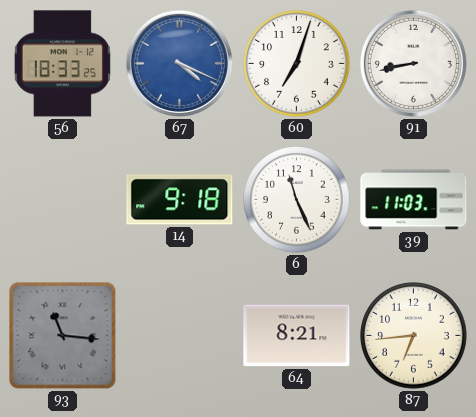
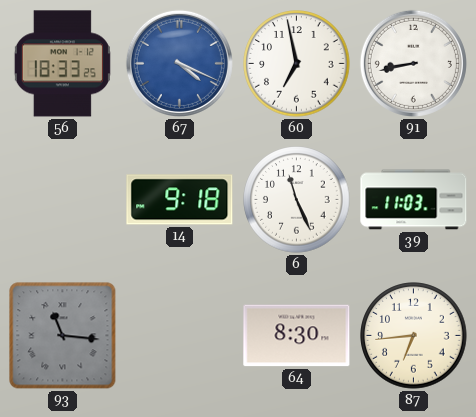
60: 7:03 -> 6:58
64: 8:21 -> 8:30
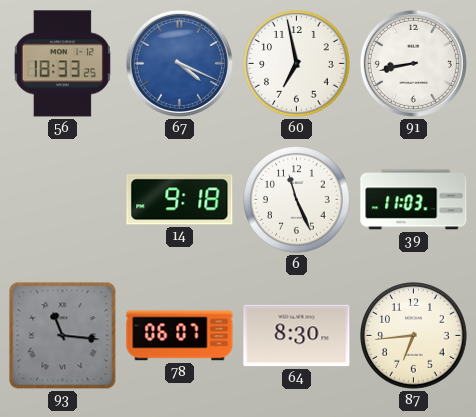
78: none -> 06:07
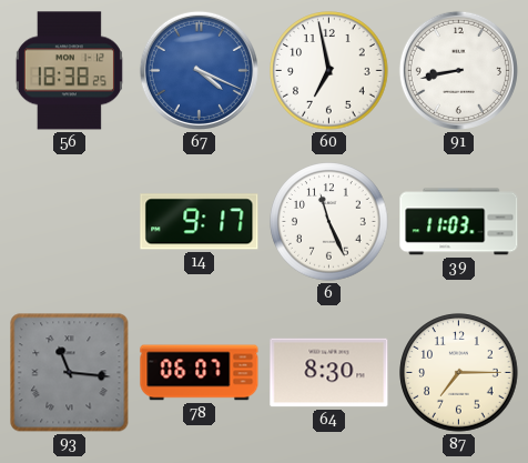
56: 18:33 -> 18:38
14: 9:18 -> 9:17
87: 6:44 -> 7:15
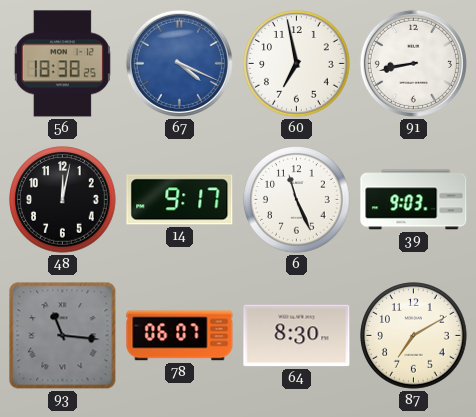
48: none -> 12:02
39: 11:03 -> 9:03
87: 7:15 -> 7:10
